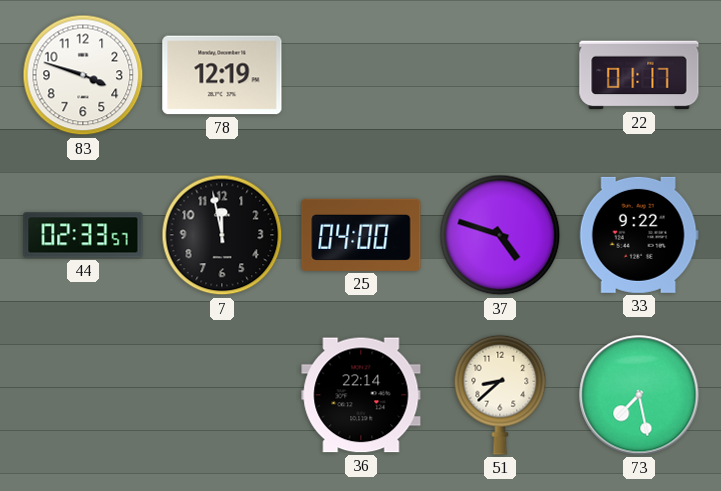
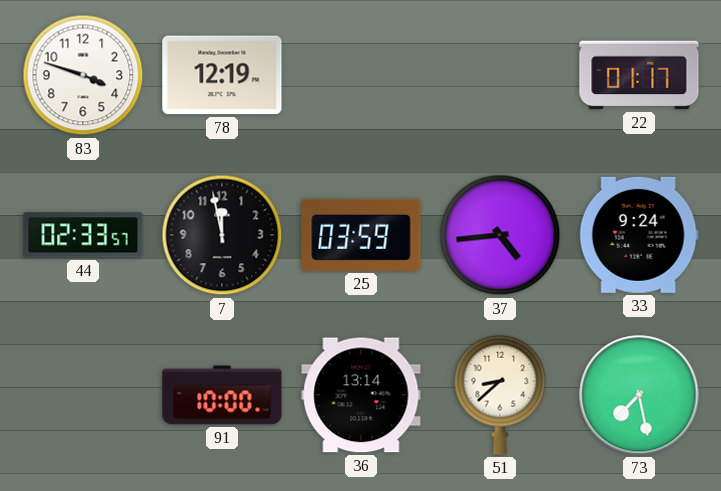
25: 04:00 -> 03:59
37: 4:48 -> 4:44
33: 9:22 -> 9:24
91: none -> 10:00
36: 22:14 -> 13:14
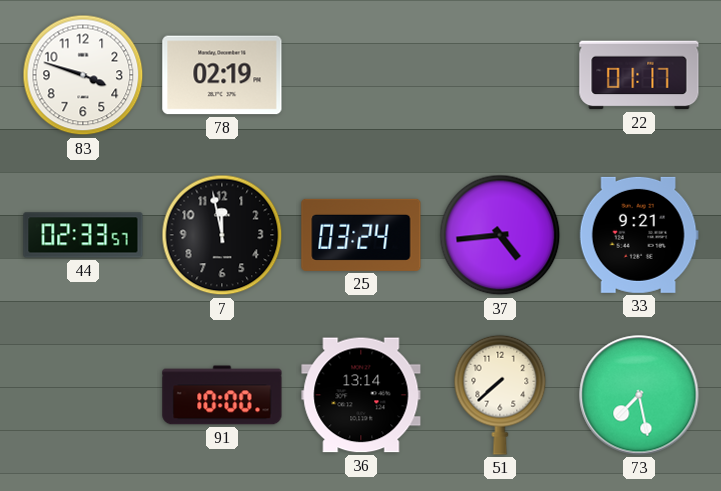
78: 12:19 -> 02:19
25: 03:59 -> 03:24
33: 9:24 -> 9:21
51: 8:38 -> 7:38
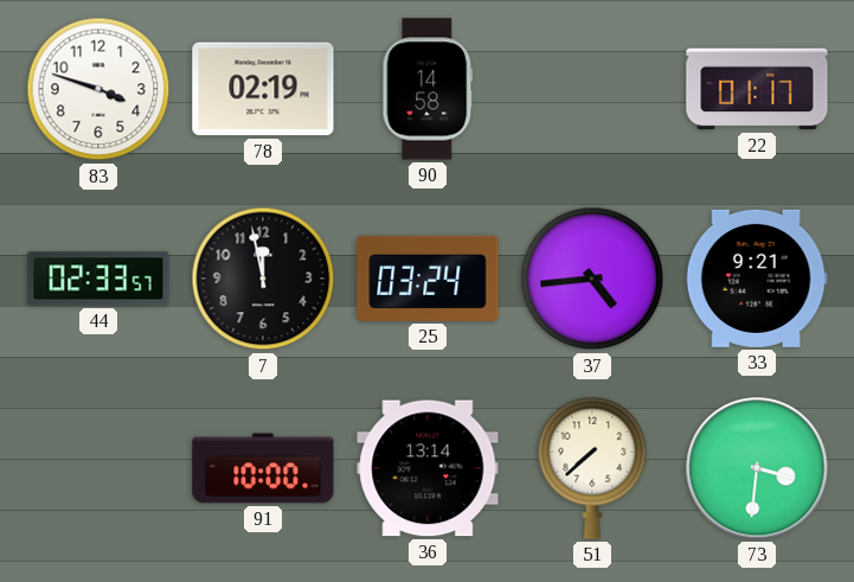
90: none -> 14:58
73: 7:28 -> 3:31
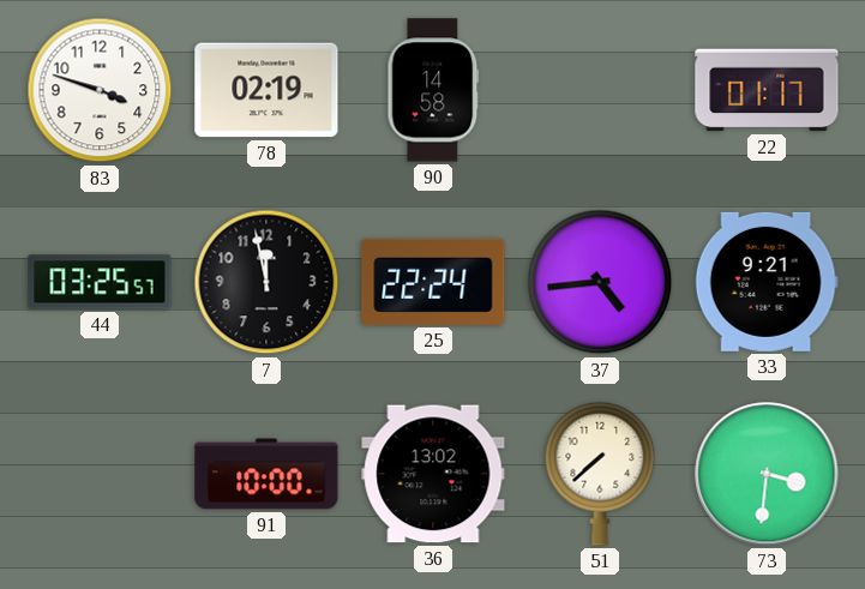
44: 02:33 -> 03:25
25: 03:24 -> 22:24
36: 13:14 -> 13:02
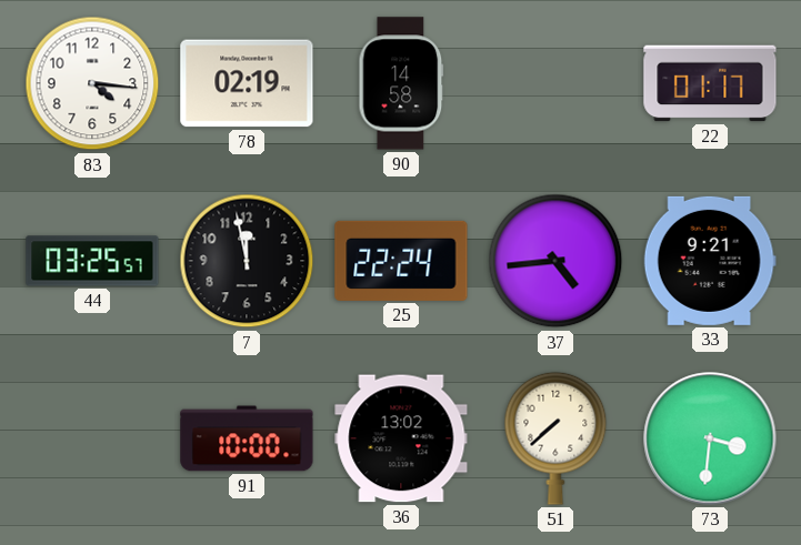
83: 3:48 -> 4:16
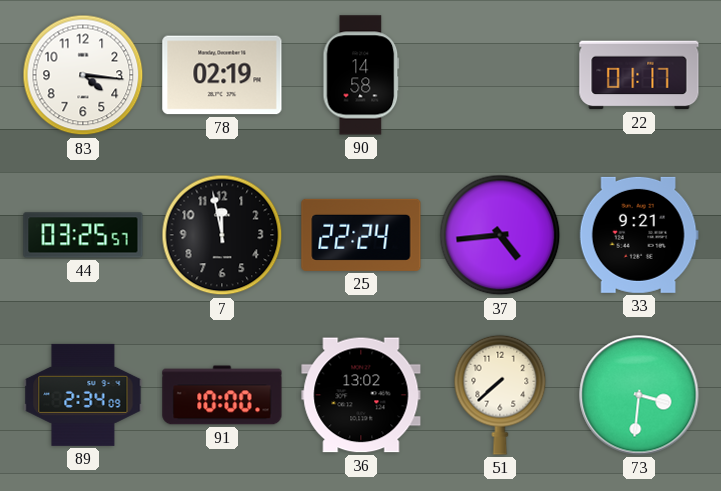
89: none -> 2:34
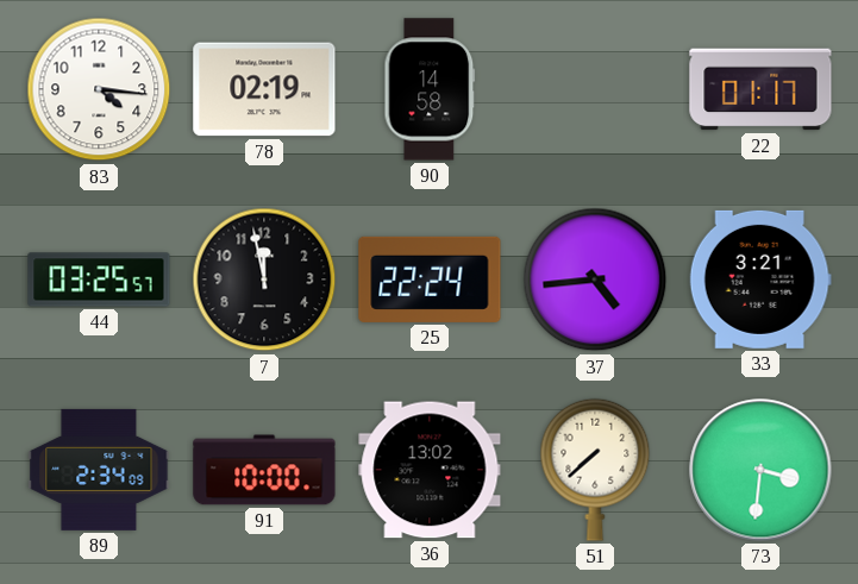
33: 9:21 -> 3:21
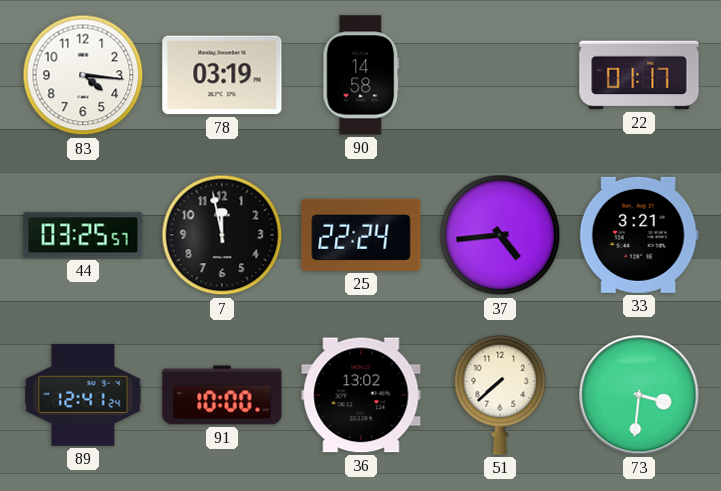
78: 02:19 -> 03:19
89: 2:34 -> 12:41
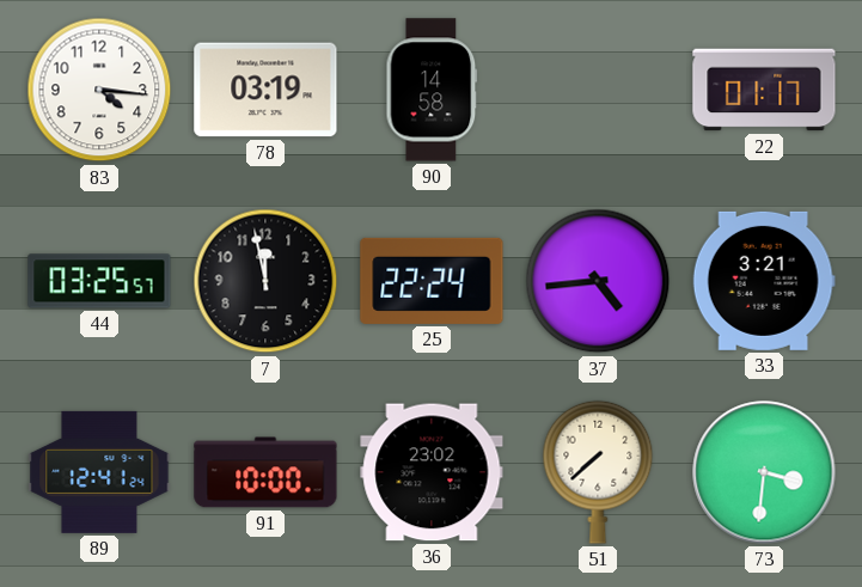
36: 13:02 -> 23:02
